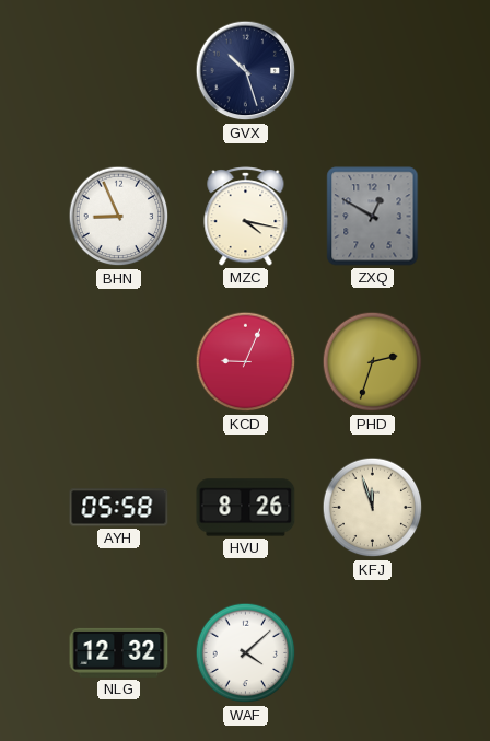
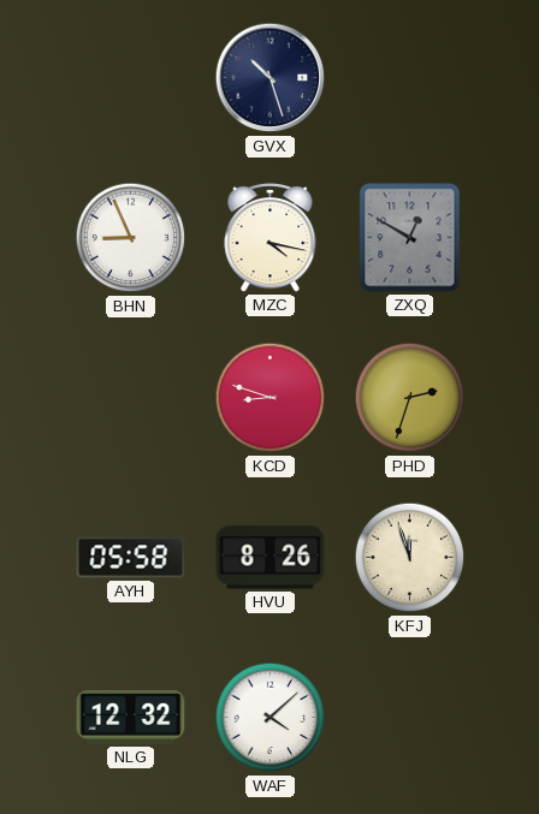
KCD: 9:04 -> 8:48
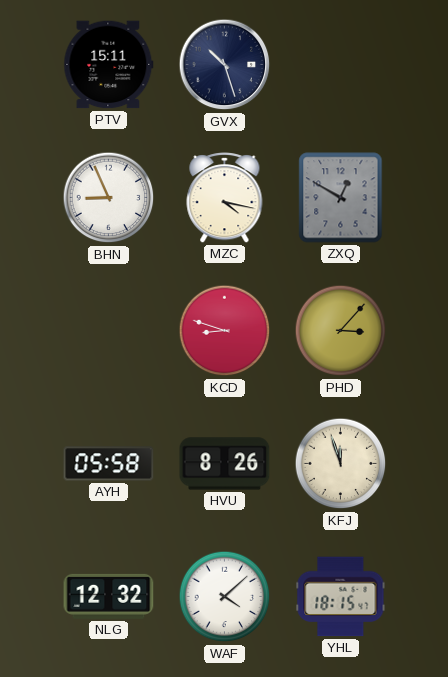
PTV: none -> 15:11
PHD: 2:33 -> 3:07
YHL: none -> 18:15
